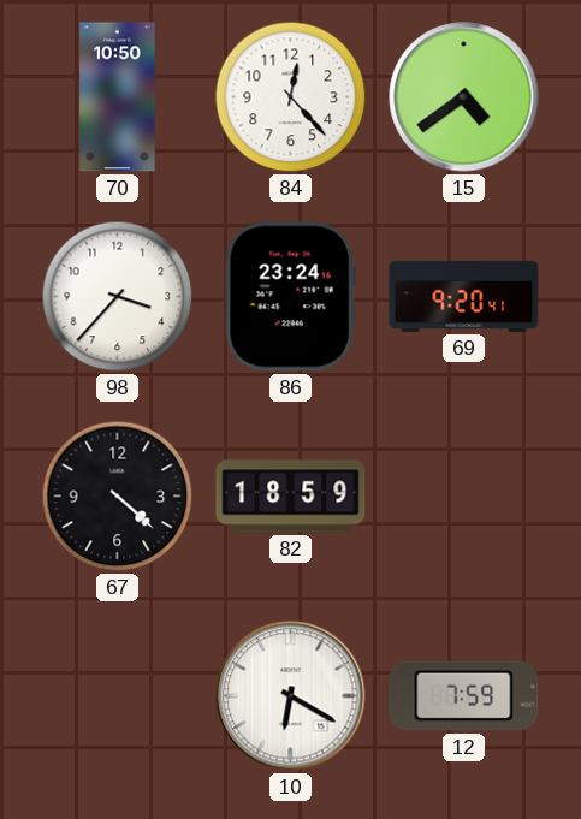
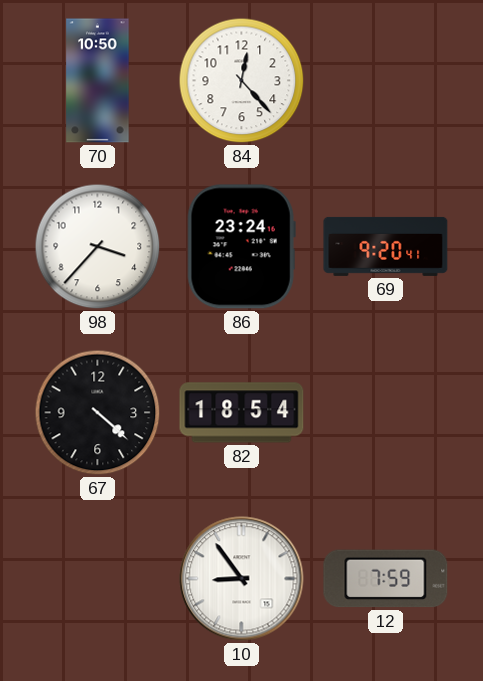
15: 4:39 -> none
82: 18:59 -> 18:54
10: 6:20 -> 8:54
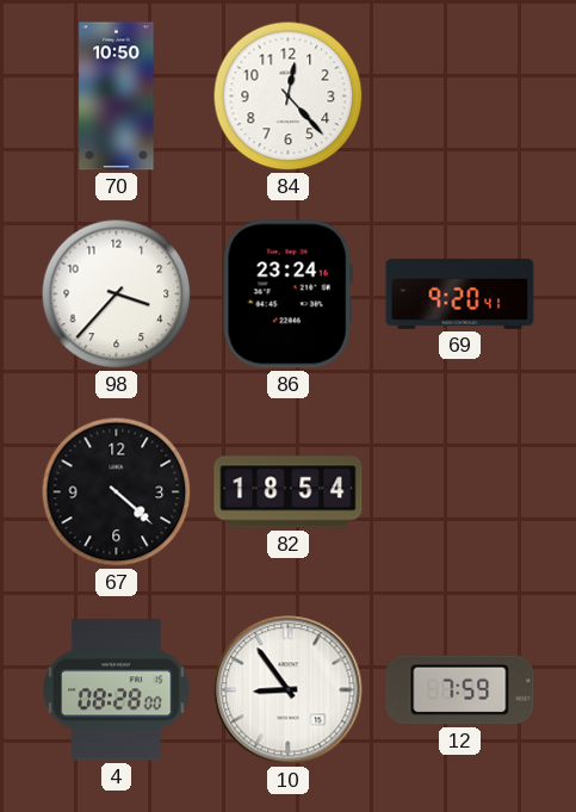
4: none -> 08:28
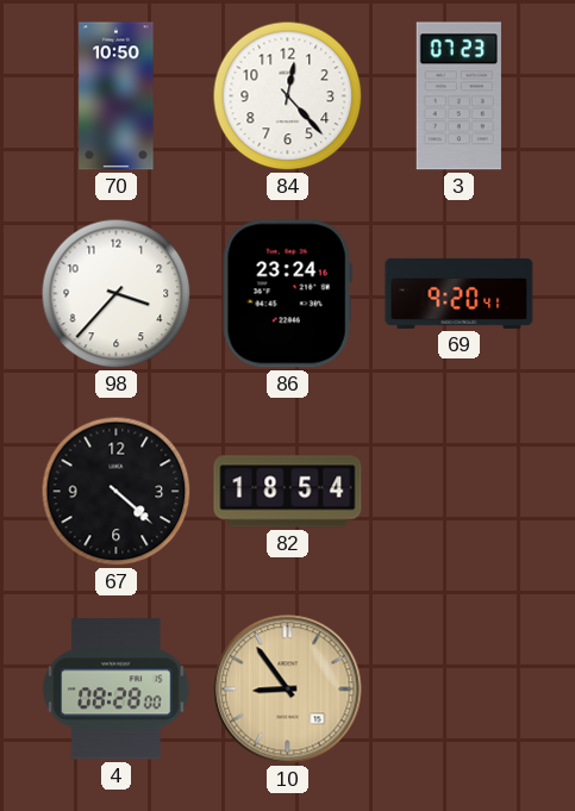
3: none -> 07:23
10 dial: white -> champagne
12: 7:59 -> none
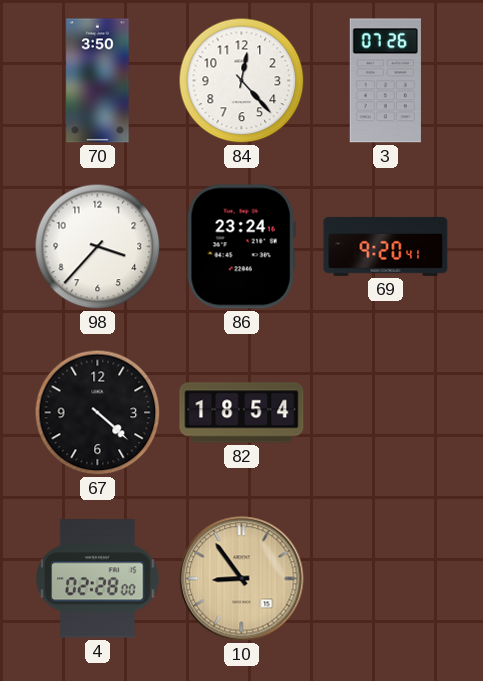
70: 10:50 -> 3:50
3: 07:23 -> 07:26
4: 08:28 -> 02:28
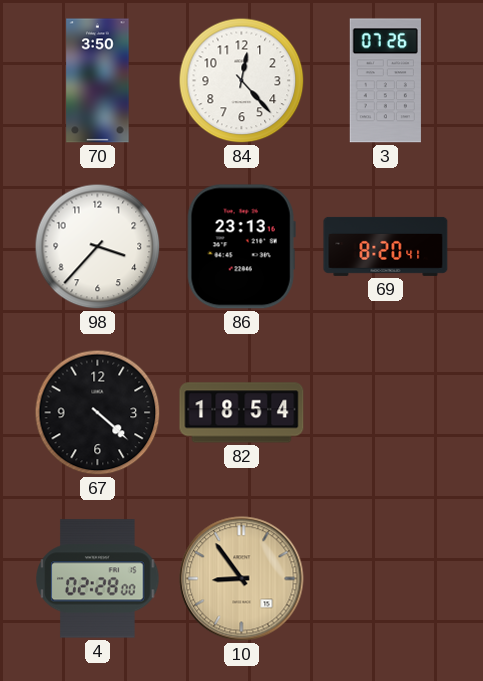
86: 23:24 -> 23:13
69: 9:20 -> 8:20
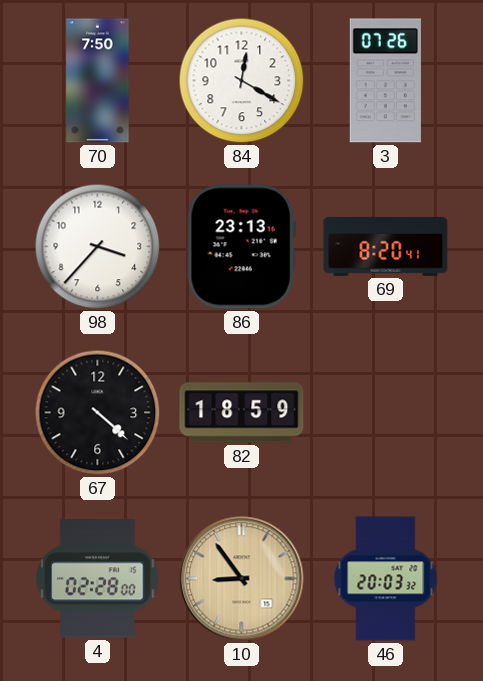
70: 3:50 -> 7:50
84: 12:23 -> 12:20
82: 18:54 -> 18:59
46: none -> 20:03
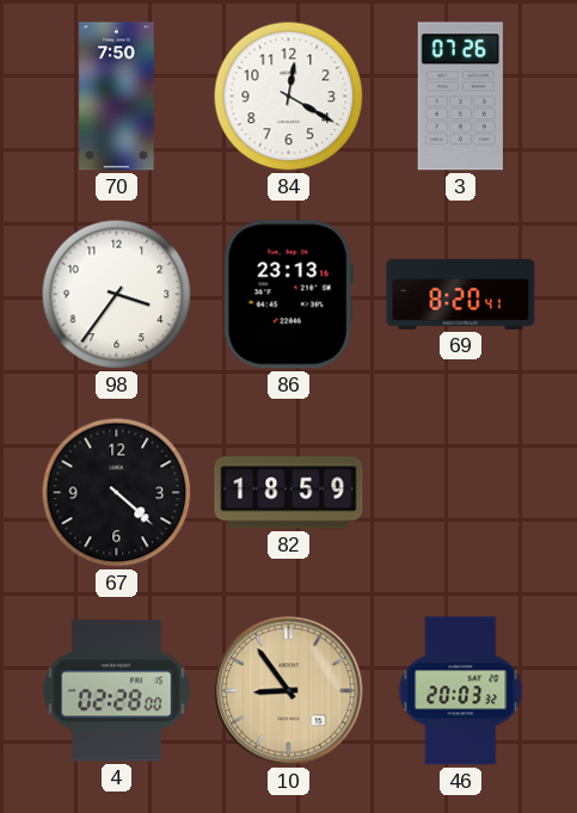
98: 3:37 -> 3:36
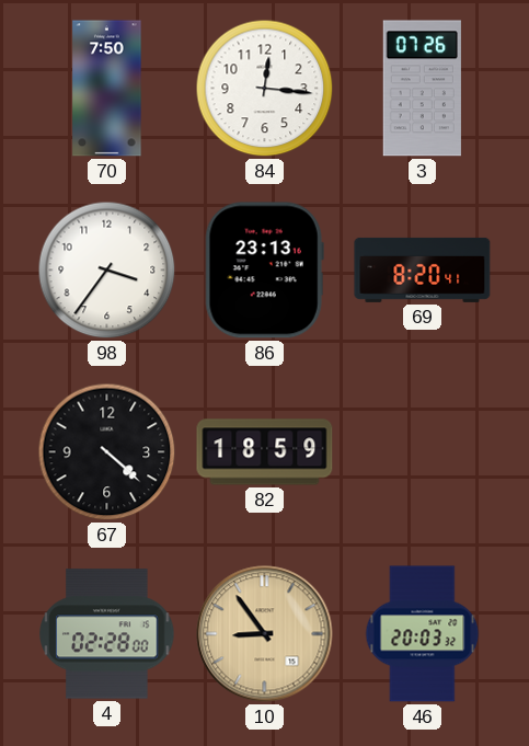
84: 12:20 -> 12:16
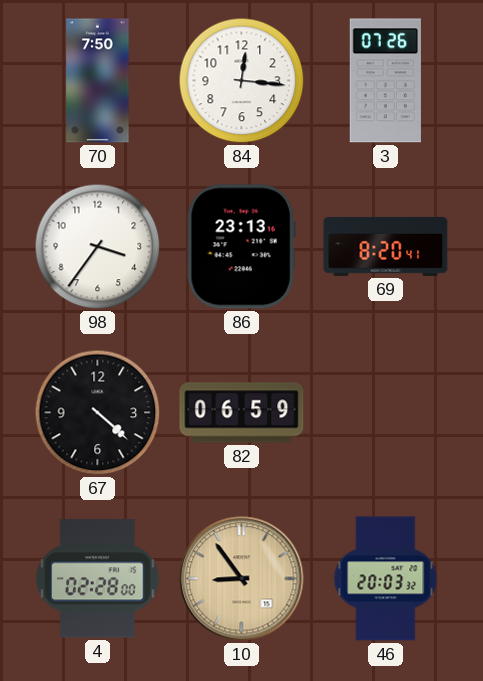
82: 18:59 -> 06:59
